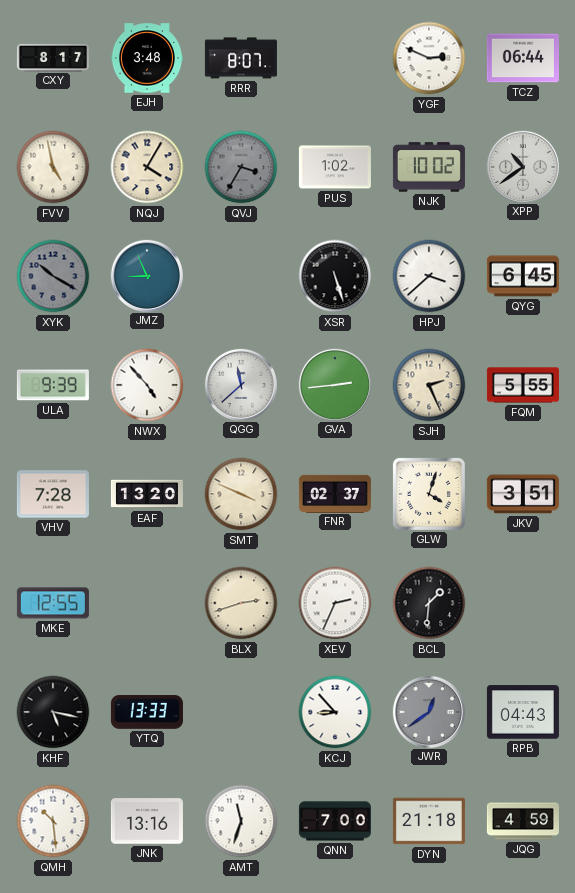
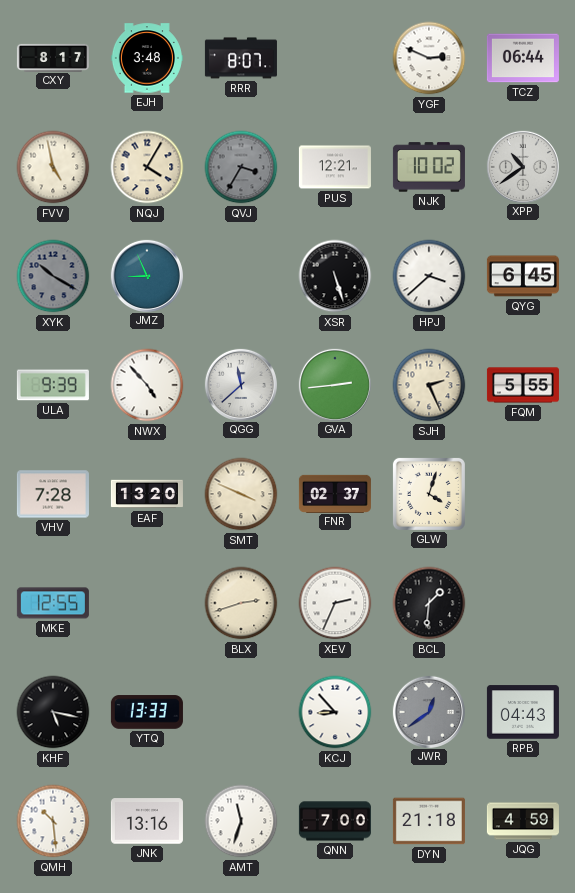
PUS: 1:02 -> 12:21
JKV: 3:51 -> none
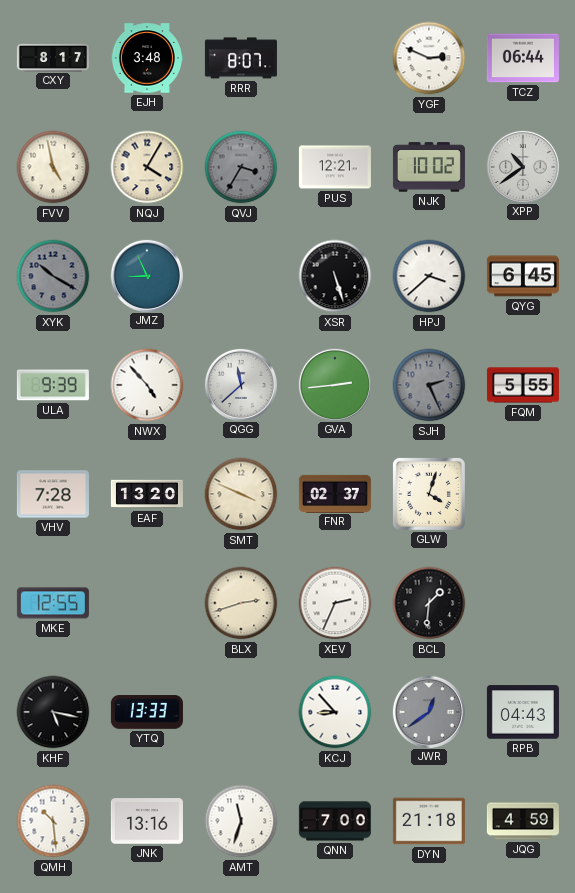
SJH dial: cream -> grey
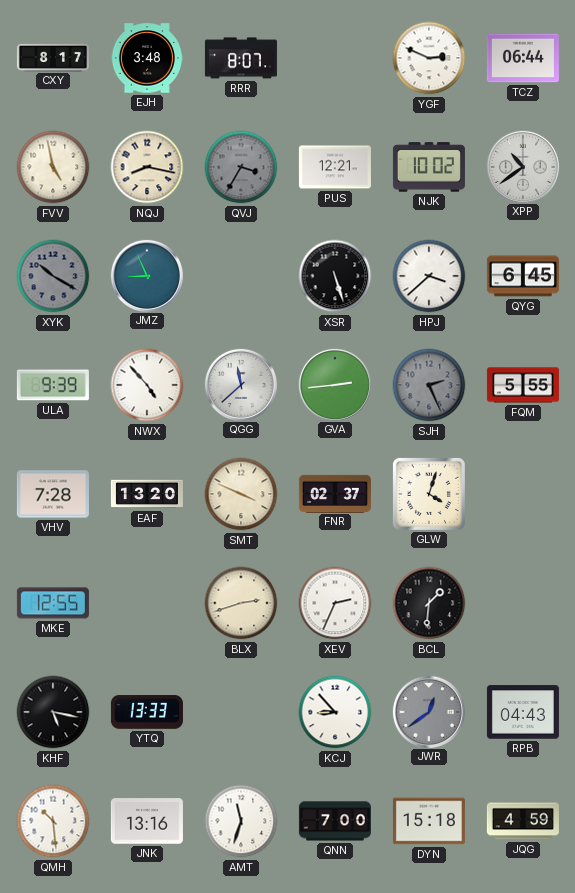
NQJ: 4:05 -> 8:17
DYN: 21:18 -> 15:18
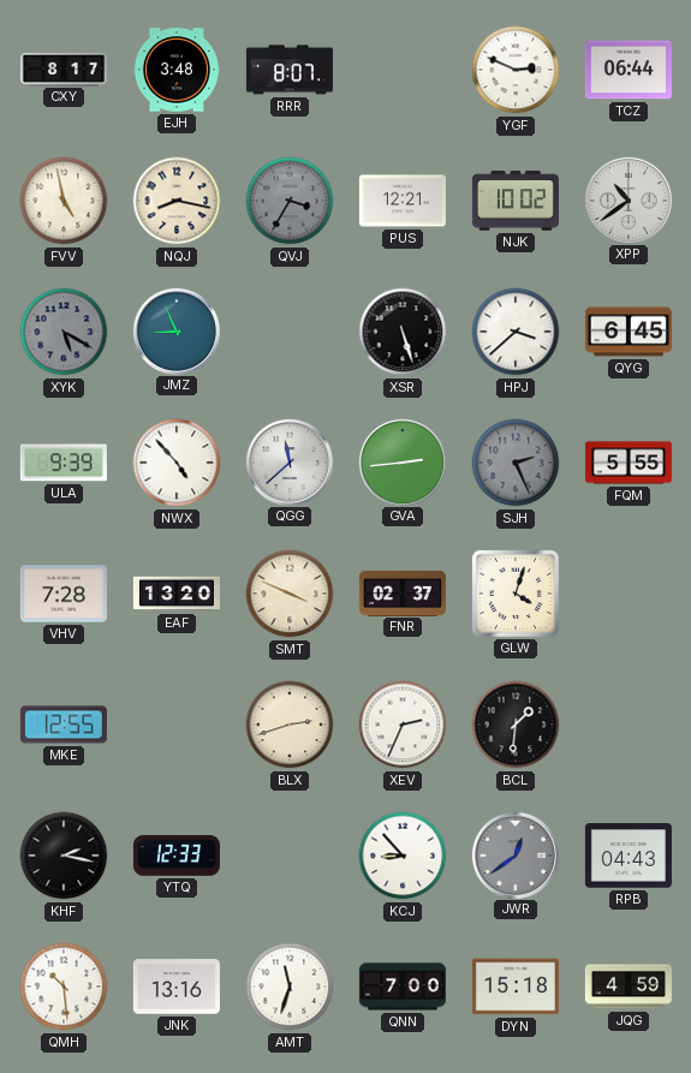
XYK: 10:20 -> 5:20
KHF: 5:17 -> 2:17
YTQ: 13:33 -> 12:33
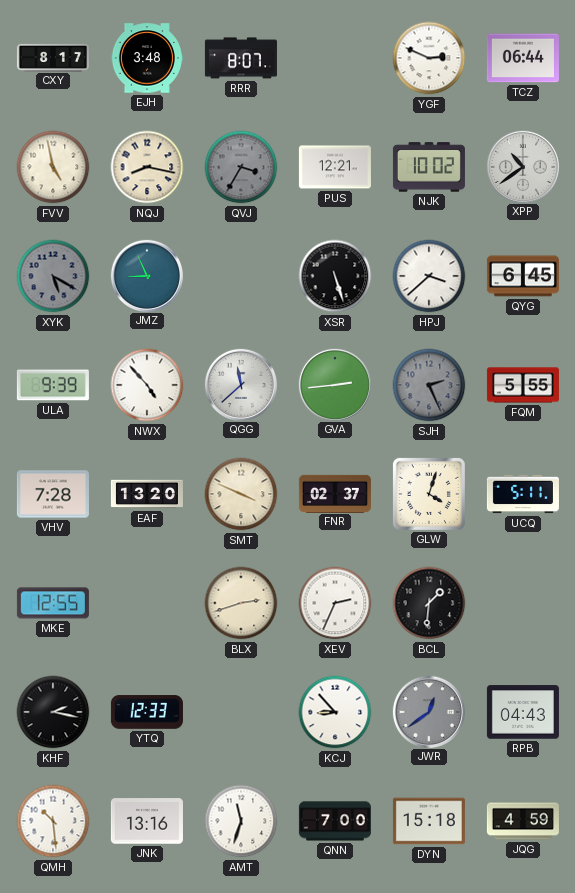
UCQ: none -> 5:11
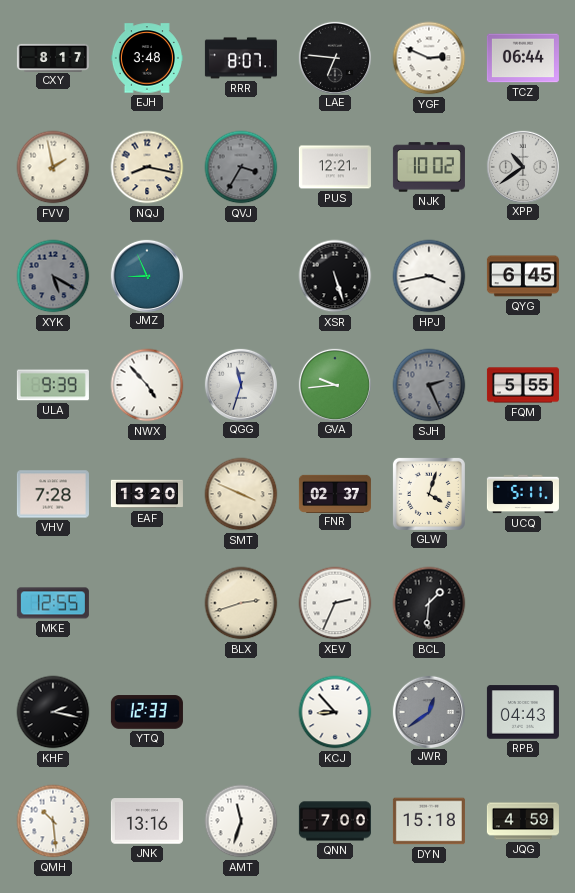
LAE: none -> 6:46
FVV: 4:58 -> 1:58
HPJ: 3:38 -> 3:43
QGG: 11:38 -> 11:33
GVA: 2:44 -> 9:44
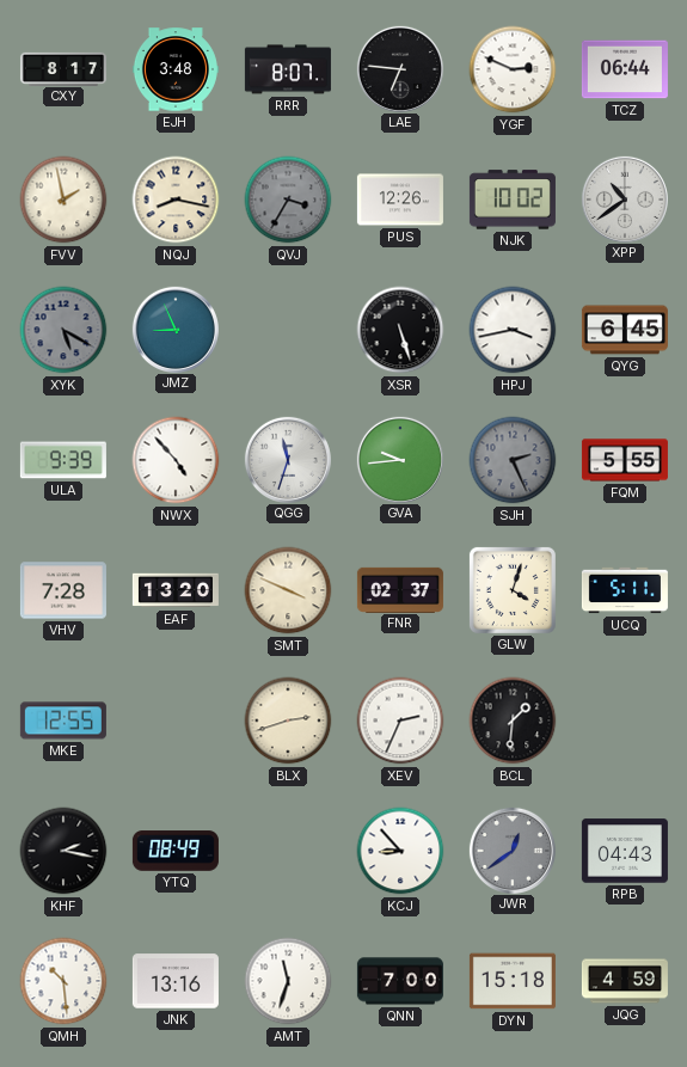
PUS: 12:21 -> 12:26
YTQ: 12:33 -> 08:49
